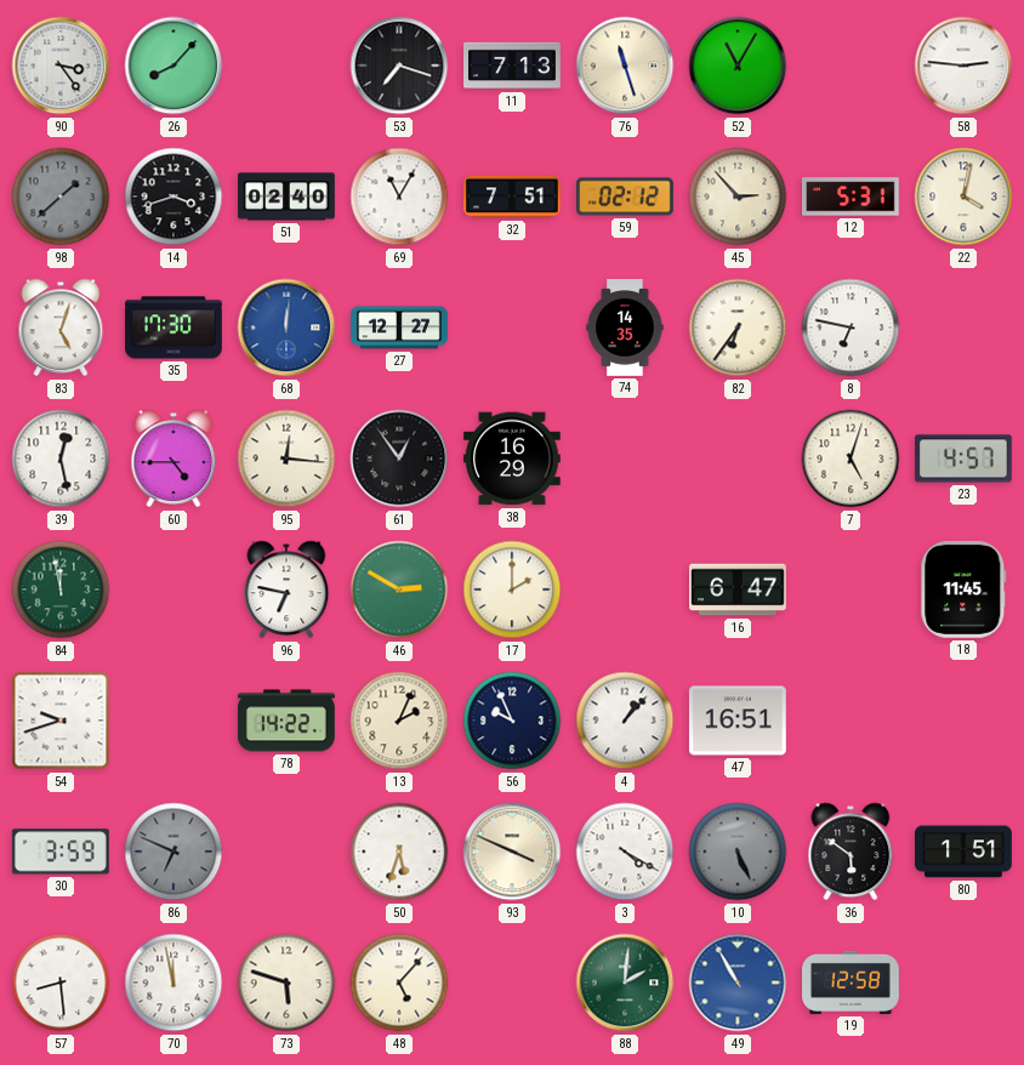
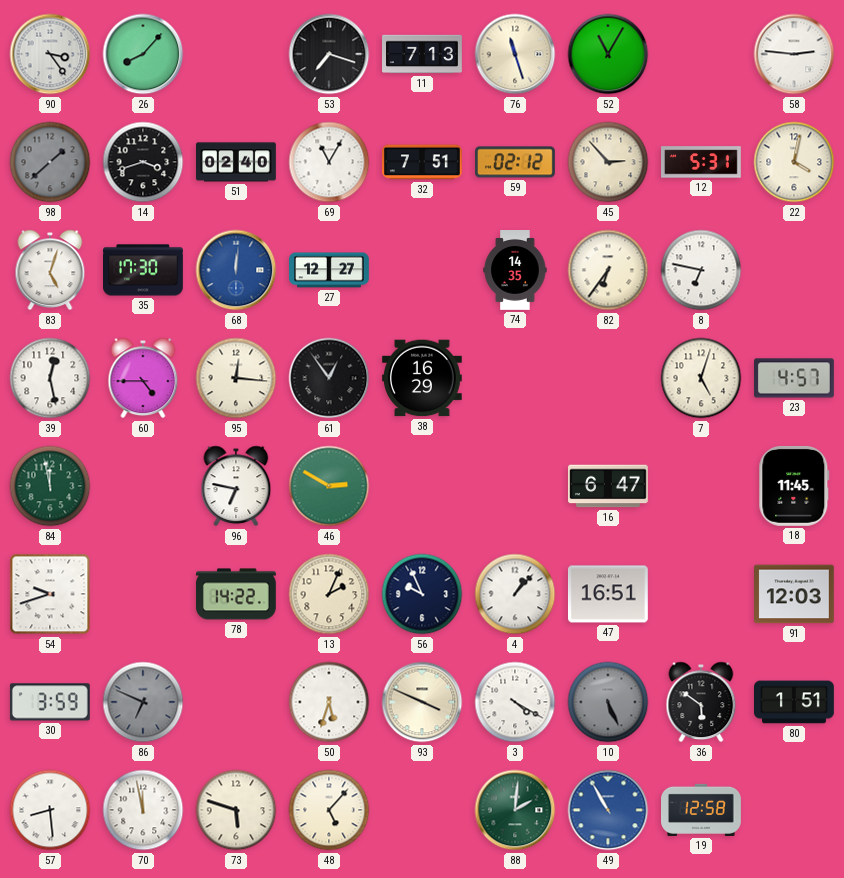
17: 2:00 -> none
91: none -> 12:03
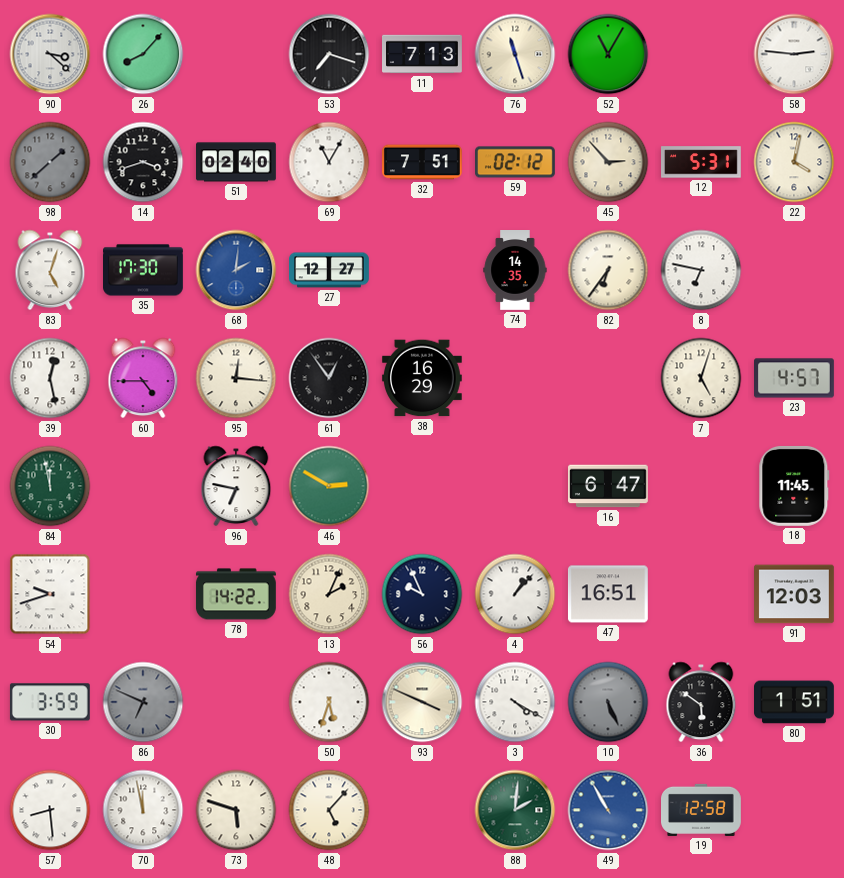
90: 3:24 -> 3:22
68: 12:01 -> 2:01
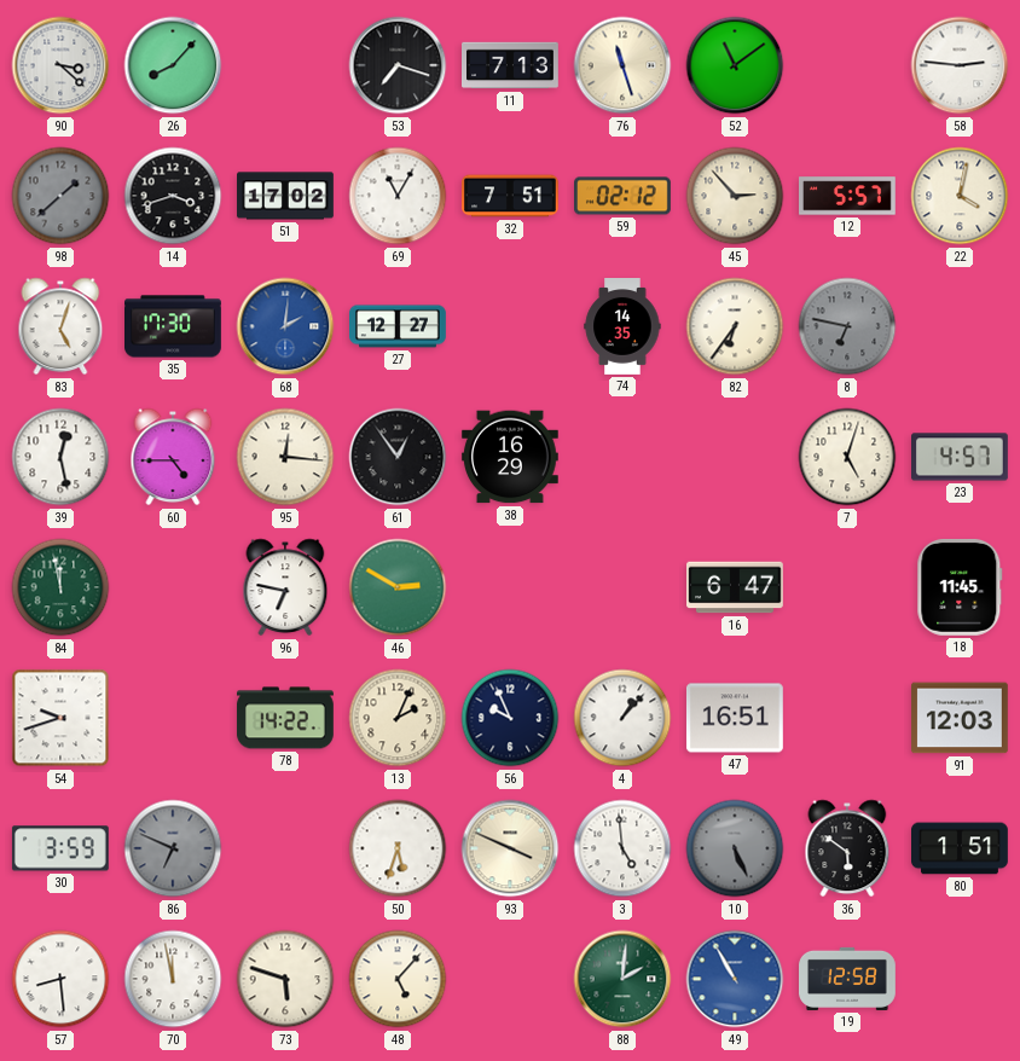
52: 11:05 -> 11:09
51: 02:40 -> 17:02
12: 5:31 -> 5:57
8 dial: white -> grey
3: 4:20 -> 4:59
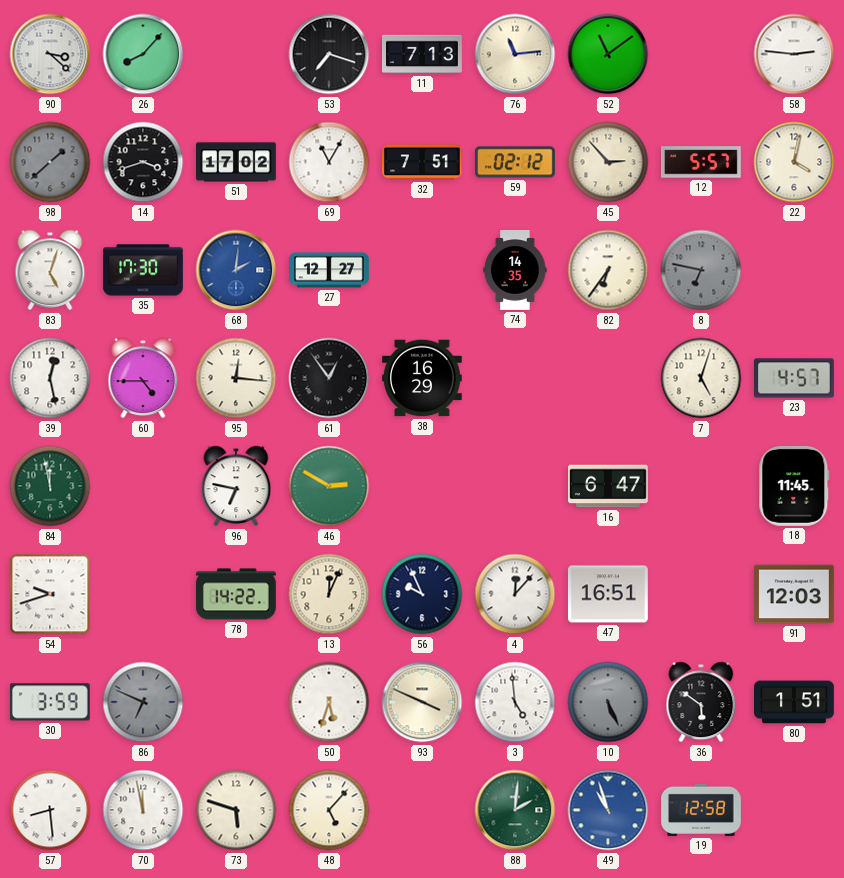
76: 11:27 -> 11:14
13: 2:04 -> 12:04
4: 1:07 -> 12:07
49: 10:55 -> 10:57
